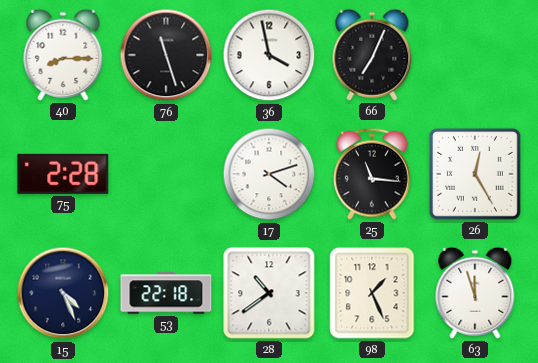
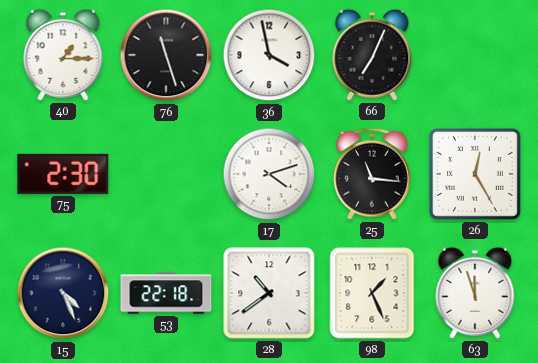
40: 8:15 -> 1:15
75: 2:28 -> 2:30
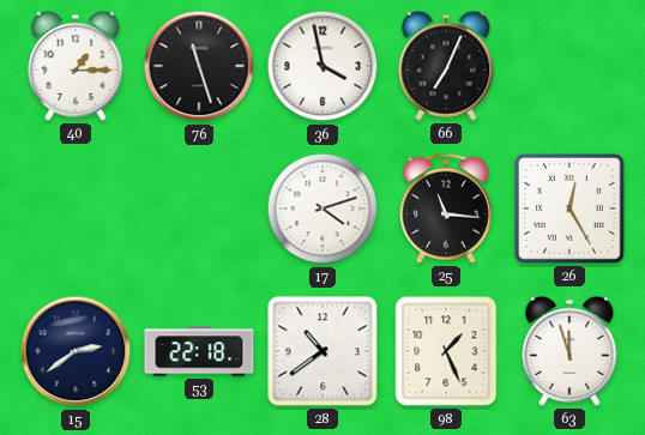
75: 2:30 -> none
15: 4:26 -> 2:39
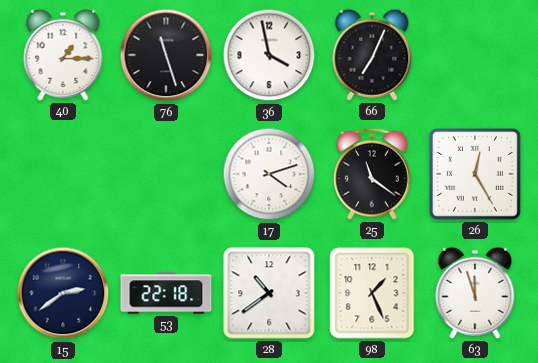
25: 11:16 -> 11:21
